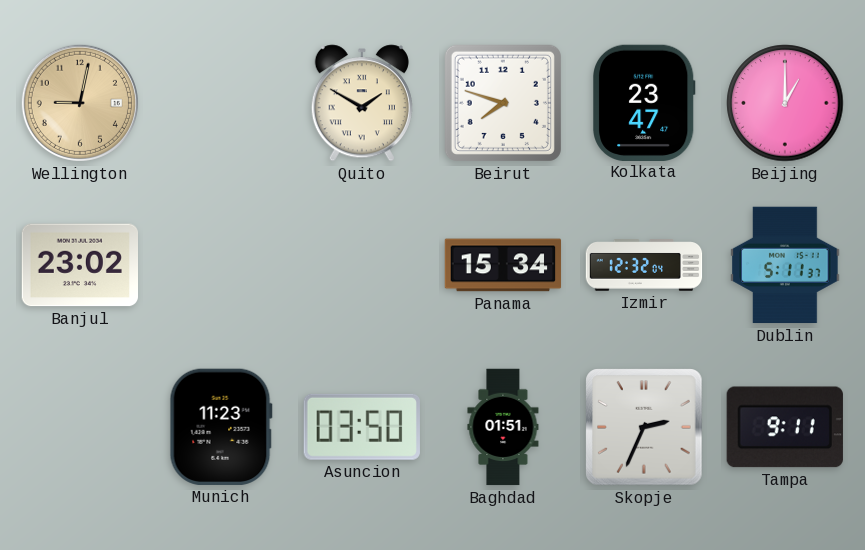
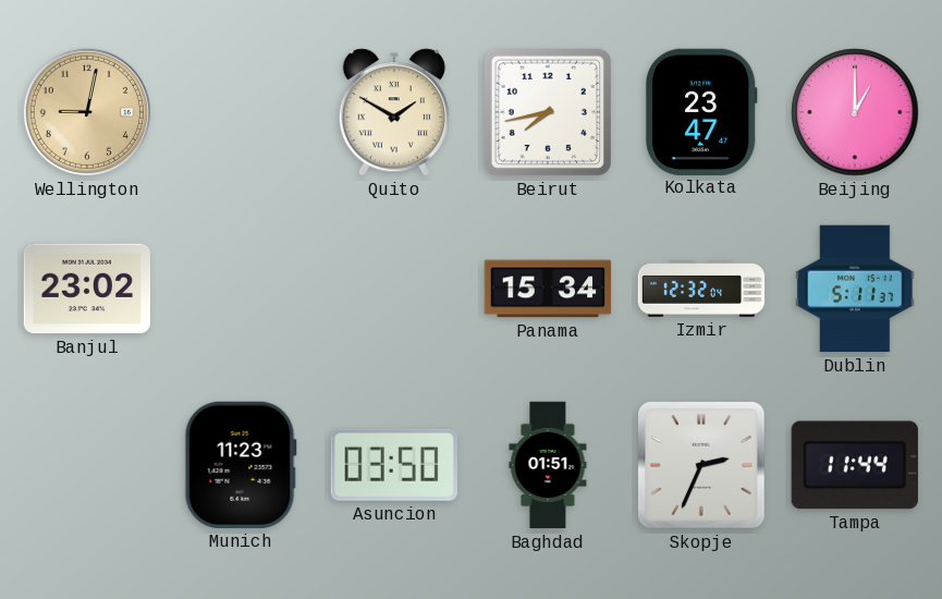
Beirut: 7:48 -> 7:43
Tampa: 9:11 -> 11:44
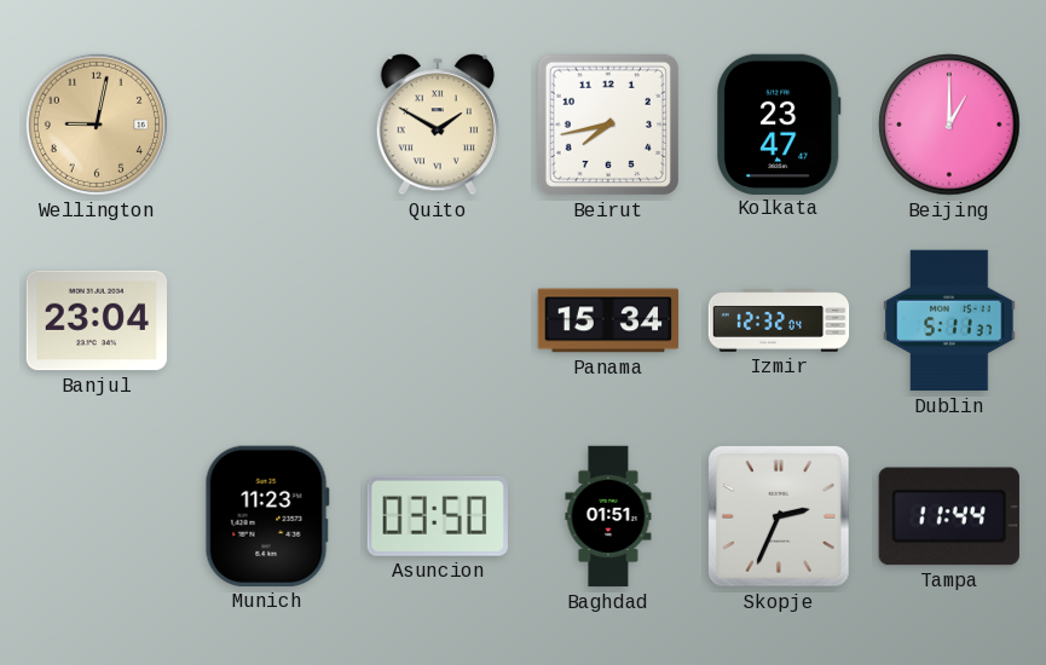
Banjul: 23:02 -> 23:04
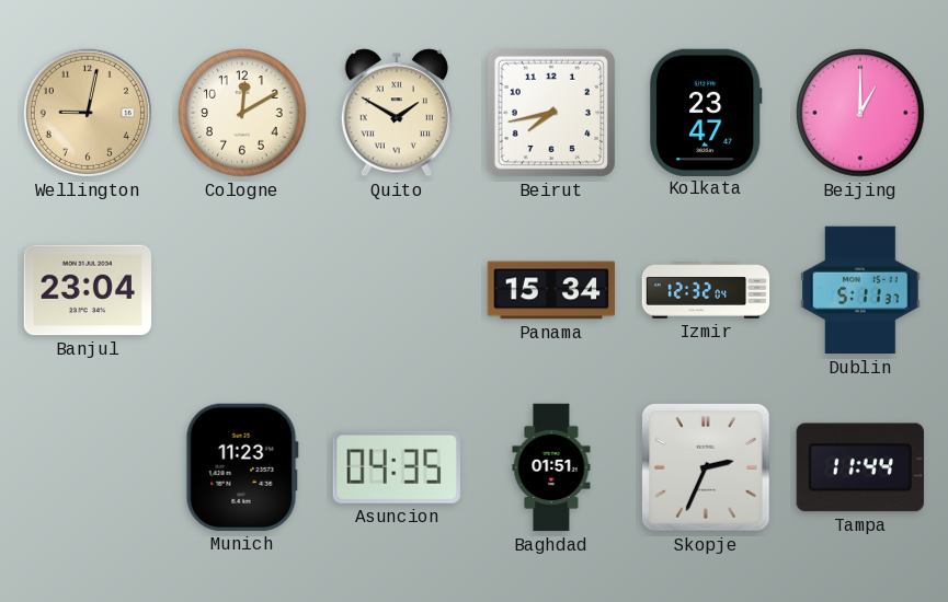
Cologne: none -> 12:10
Asuncion: 03:50 -> 04:35
